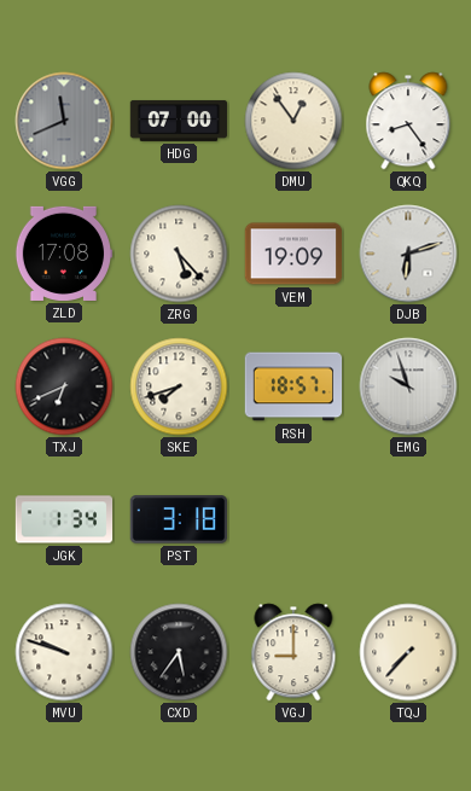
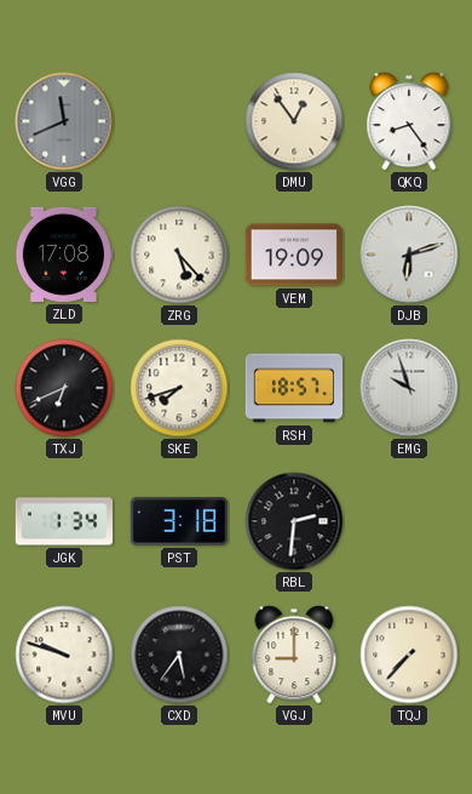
HDG: 07:00 -> none
RBL: none -> 2:31
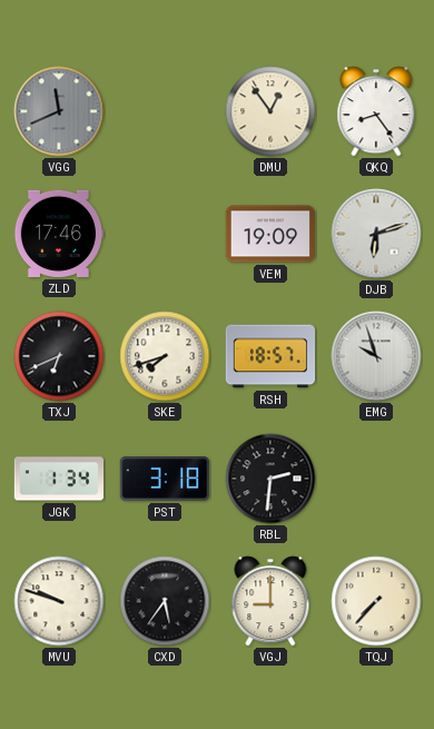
ZLD: 17:08 -> 17:46
ZRG: 5:23 -> none
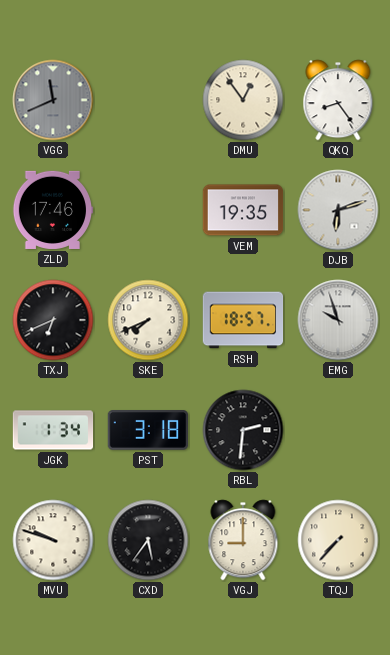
VEM: 19:09 -> 19:35
SKE: 7:42 -> 7:41
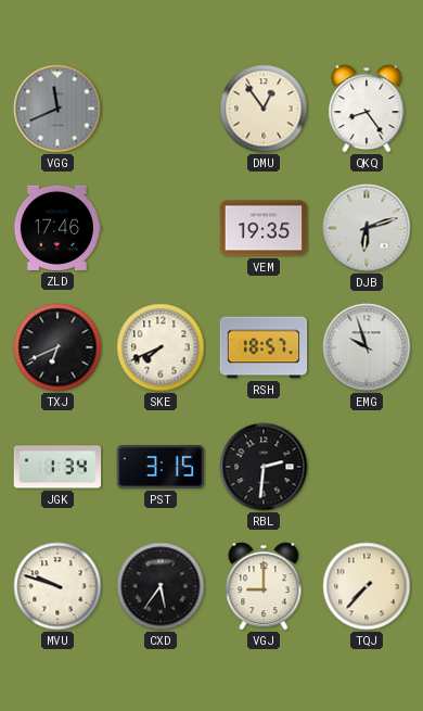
PST: 3:18 -> 3:15
